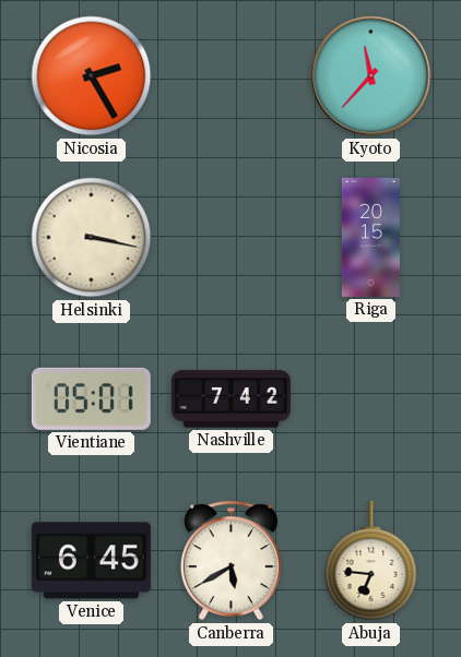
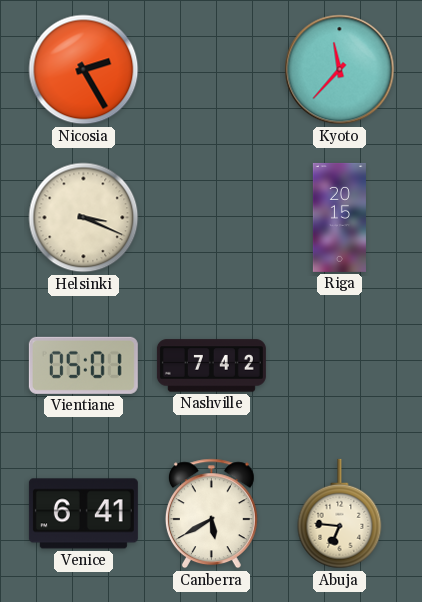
Helsinki: 3:17 -> 3:19
Venice: 6:45 -> 6:41
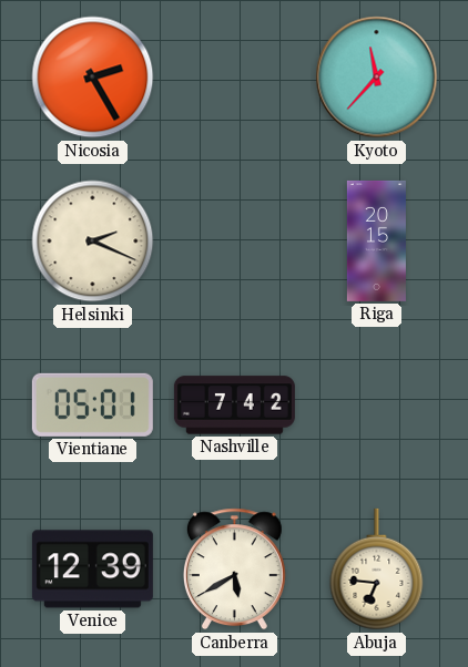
Helsinki: 3:19 -> 2:19
Venice: 6:41 -> 12:39
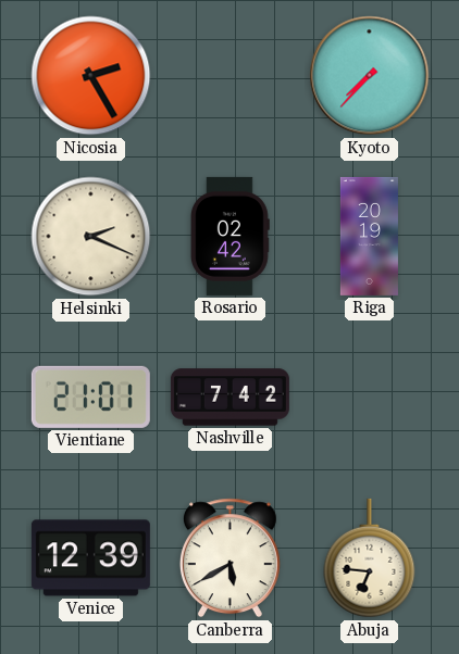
Kyoto: 11:37 -> 7:37
Rosario: none -> 02:42
Riga: 20:15 -> 20:19
Vientiane: 05:01 -> 21:01
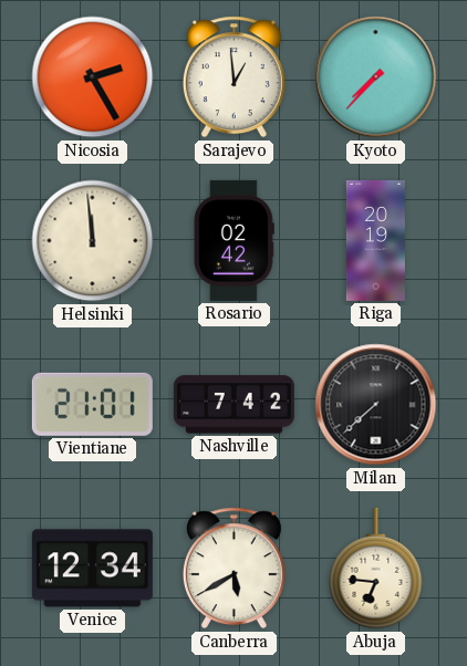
Sarajevo: none -> 12:59
Helsinki: 2:19 -> 11:59
Milan: none -> 7:38
Venice: 12:39 -> 12:34
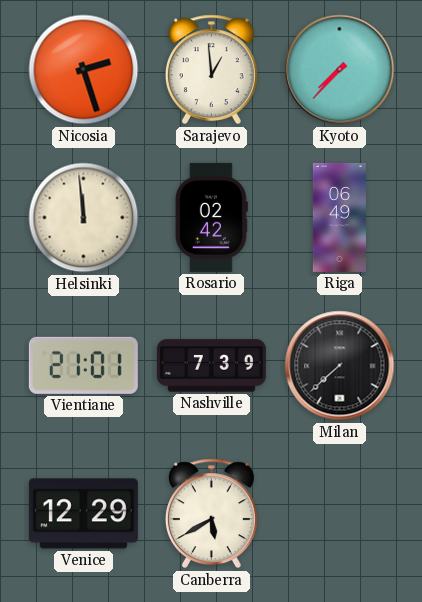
Nicosia: 2:25 -> 2:27
Riga: 20:19 -> 06:49
Nashville: 7:42 -> 7:39
Venice: 12:34 -> 12:29
Abuja: 6:46 -> none
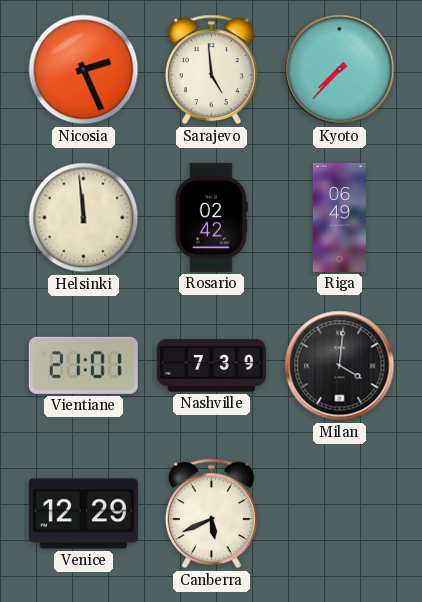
Nicosia: 2:27 -> 2:26
Sarajevo: 12:59 -> 4:59
Milan: 7:38 -> 4:01
Canberra: 5:40 -> 5:41
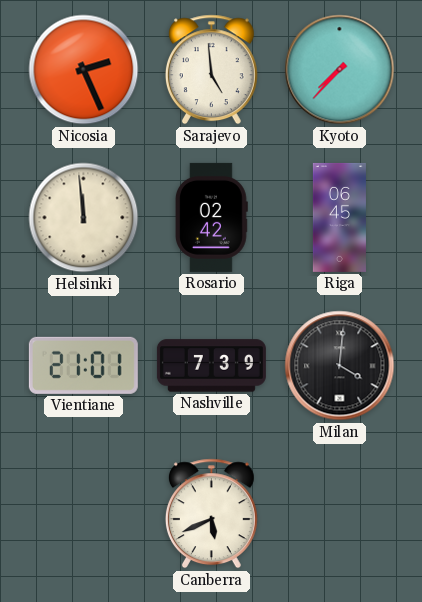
Riga: 06:49 -> 06:45
Venice: 12:29 -> none
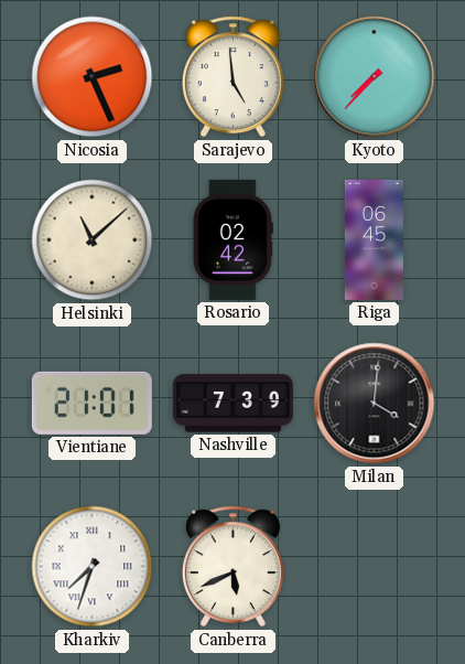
Helsinki: 11:59 -> 11:08
Kharkiv: none -> 7:33
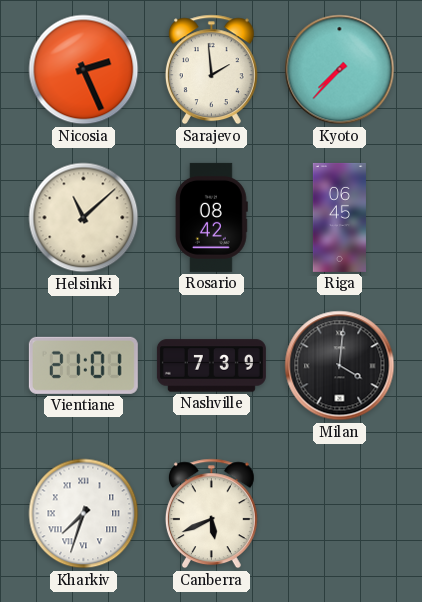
Sarajevo: 4:59 -> 1:59
Rosario: 02:42 -> 08:42
